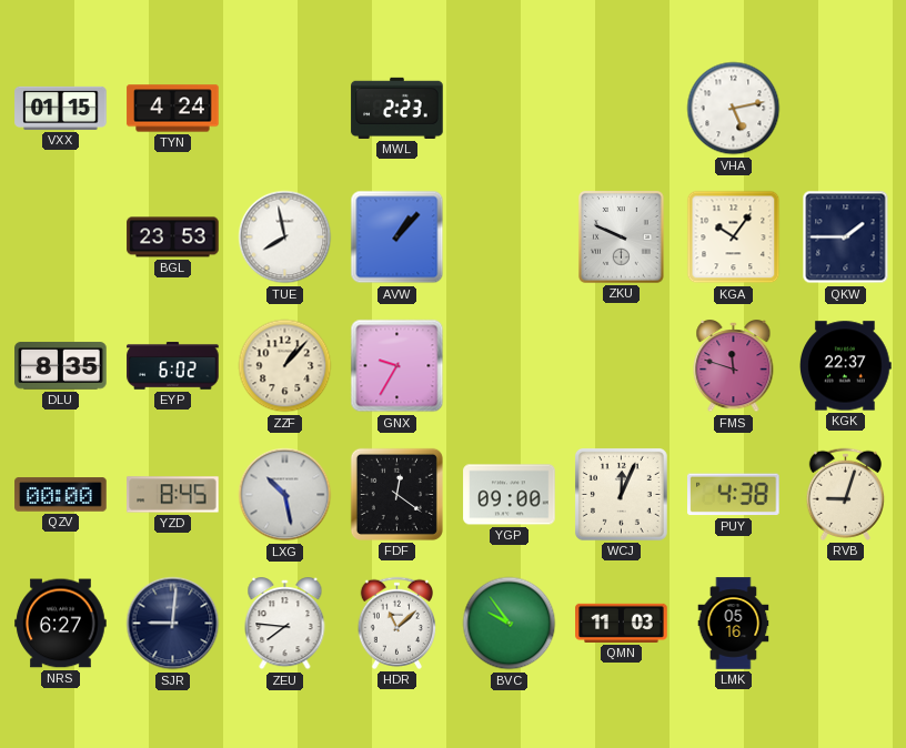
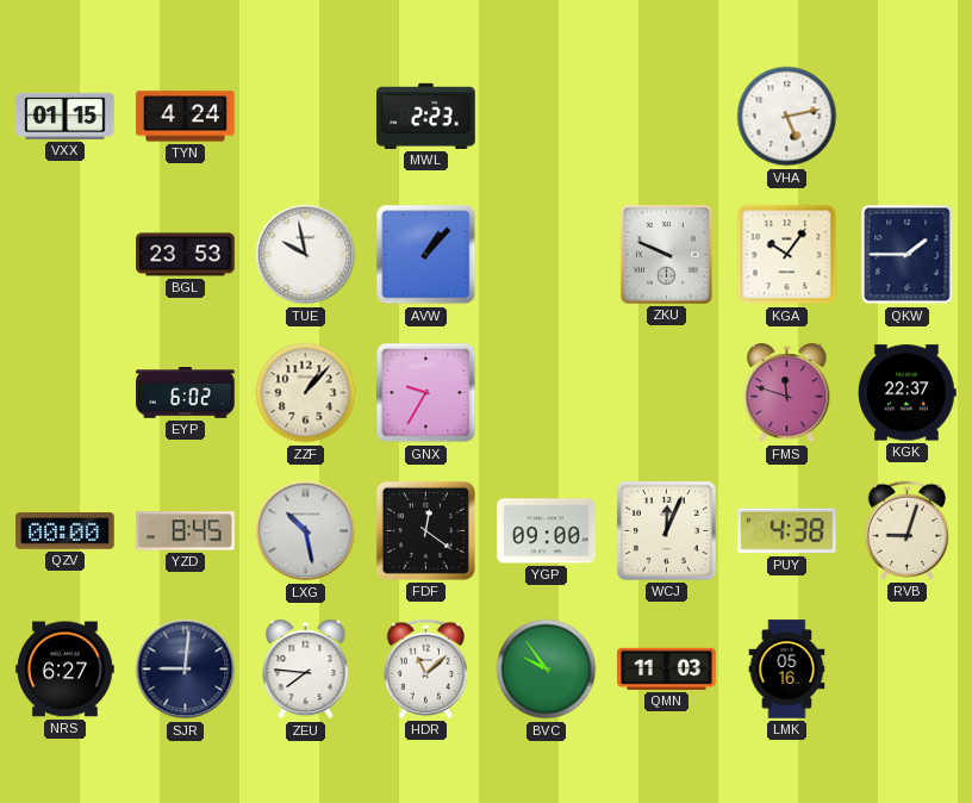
TUE: 7:58 -> 9:58
DLU: 8:35 -> none
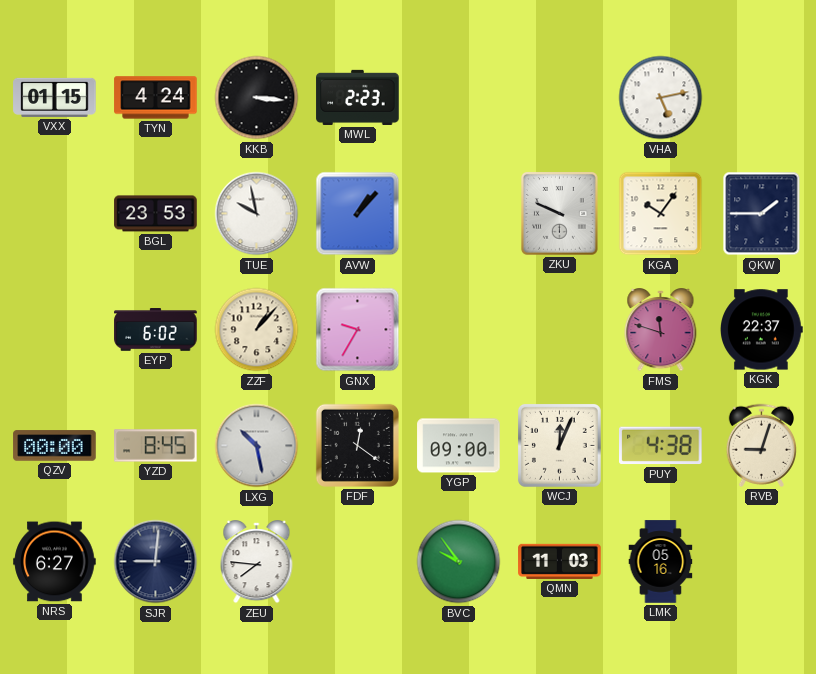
KKB: none -> 3:16
HDR: 11:08 -> none
